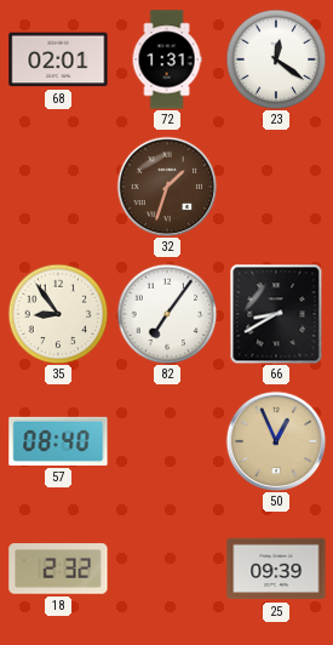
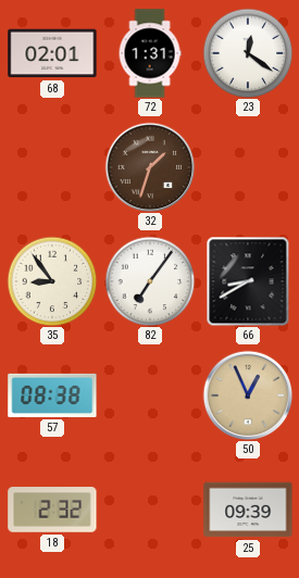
57: 08:40 -> 08:38
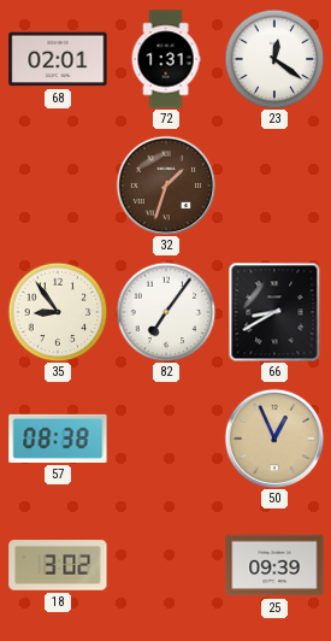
18: 2:32 -> 3:02
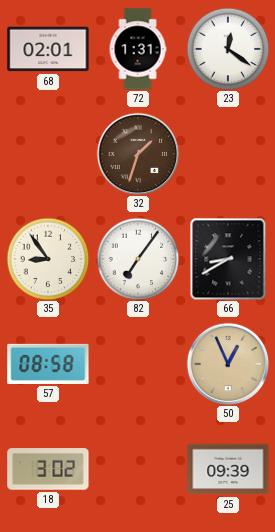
57: 08:38 -> 08:58
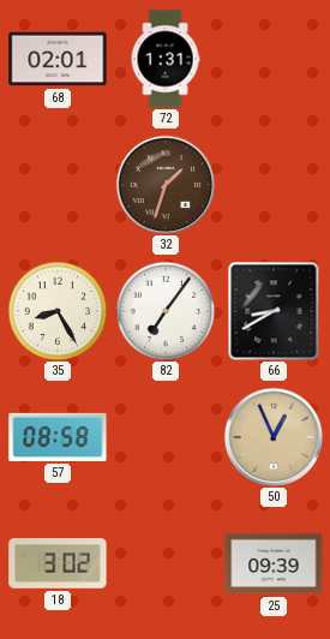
23: 12:21 -> none
35: 8:54 -> 8:25
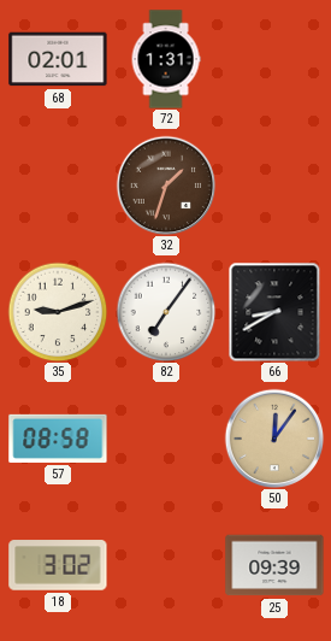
35: 8:25 -> 9:12
50: 12:56 -> 12:06
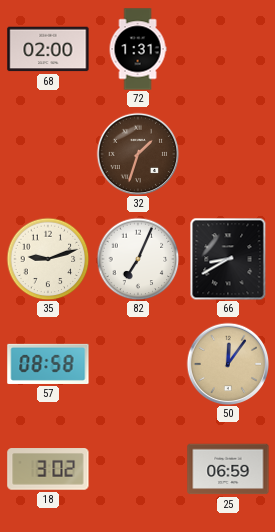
68: 02:01 -> 02:00
82: 7:06 -> 7:04
25: 09:39 -> 06:59
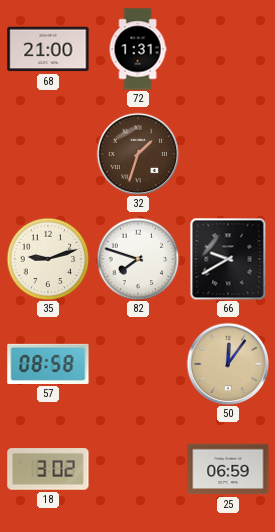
68: 02:00 -> 21:00
82: 7:04 -> 7:48
66: 8:40 -> 9:40
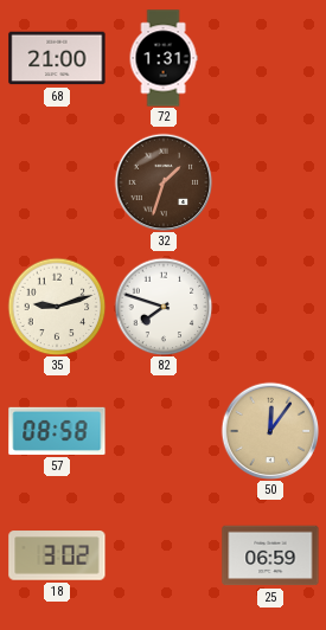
66: 9:40 -> none
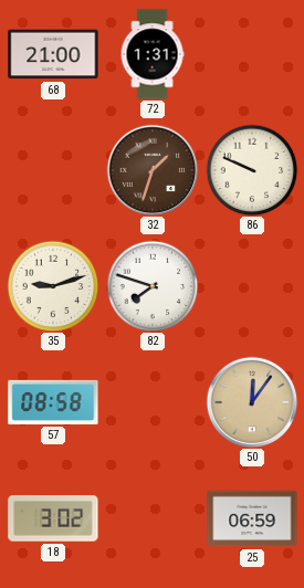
86: none -> 9:49
